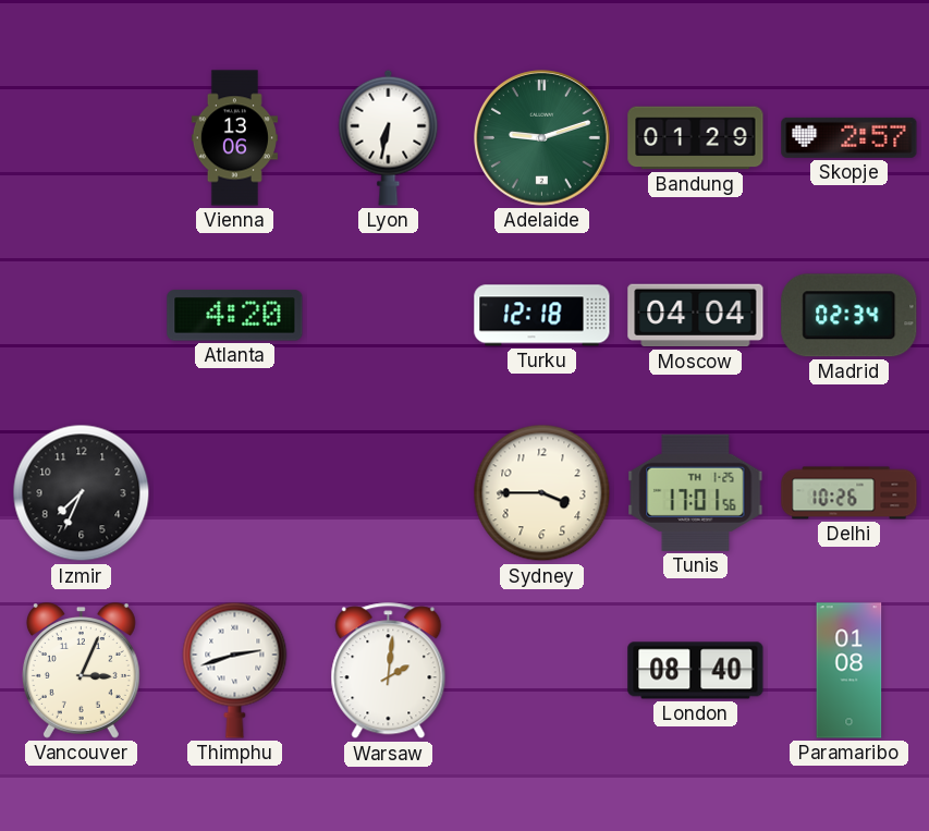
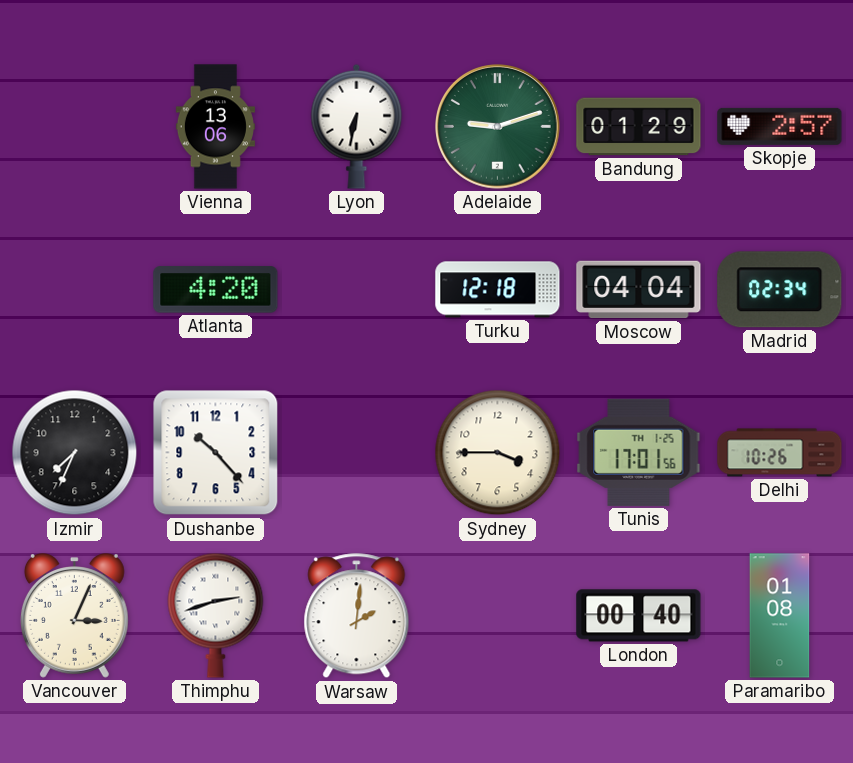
Dushanbe: none -> 10:23
London: 08:40 -> 00:40
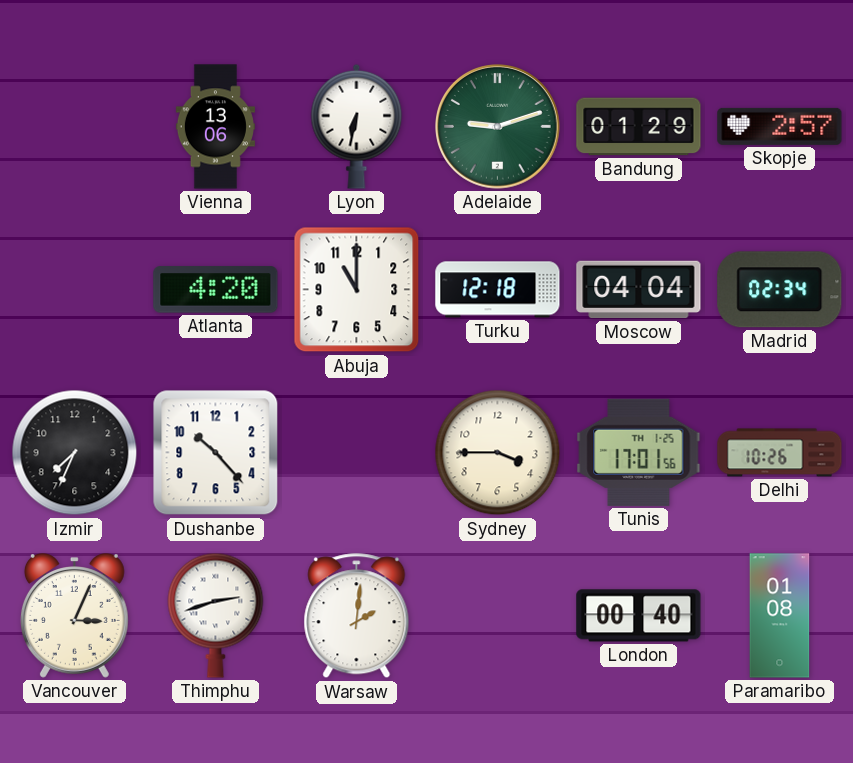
Abuja: none -> 11:00
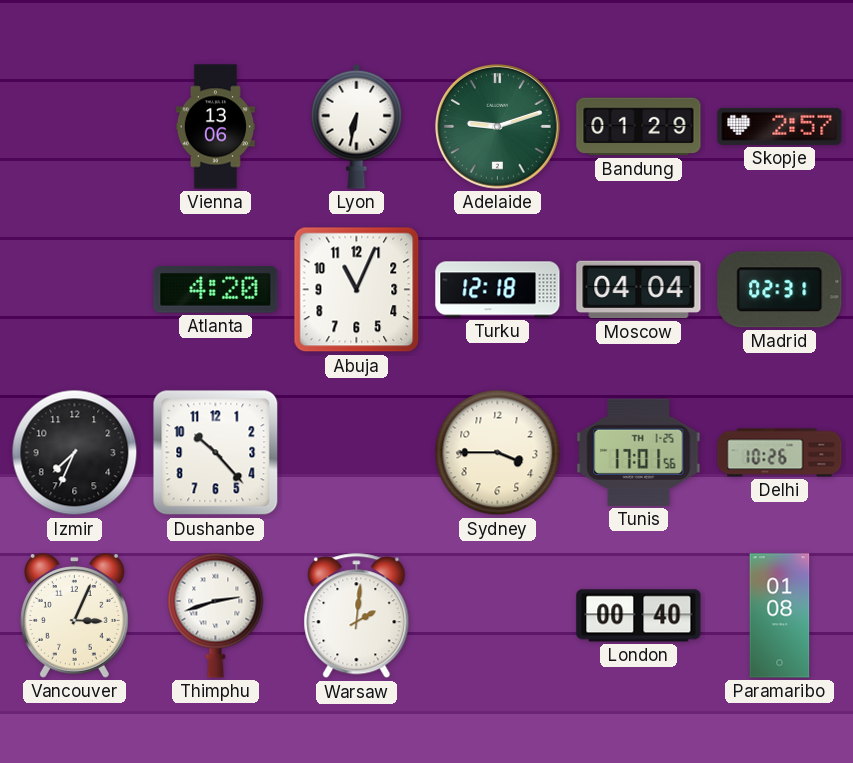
Abuja: 11:00 -> 11:04
Madrid: 02:34 -> 02:31
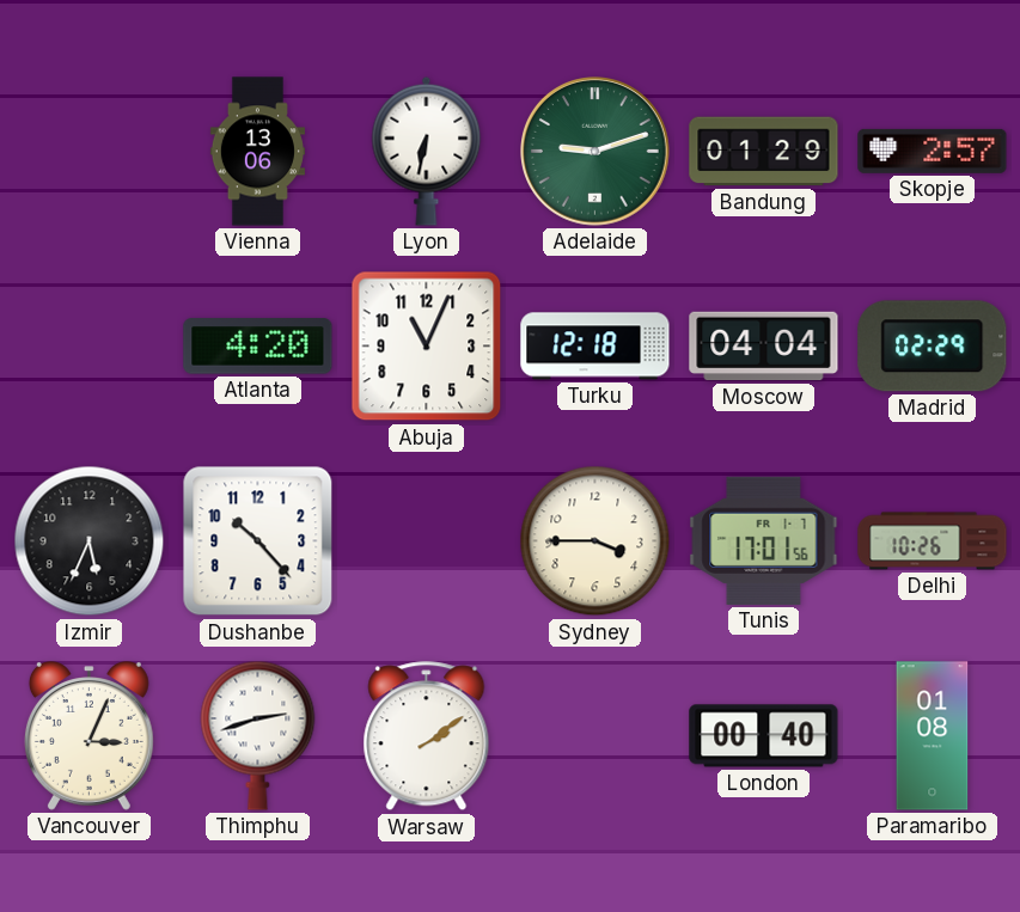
Madrid: 02:31 -> 02:29
Izmir: 7:34 -> 5:34
Tunis date: TH 1-25 -> FR 1-7
Warsaw: 2:01 -> 2:09
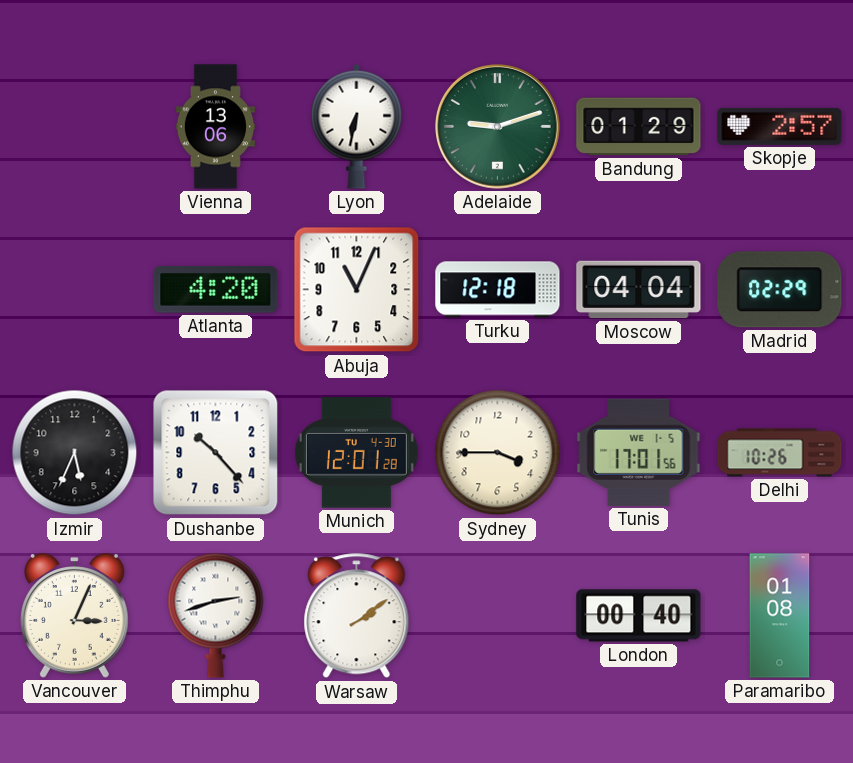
Munich: none -> 12:01
Tunis date: FR 1-7 -> WE 1-5
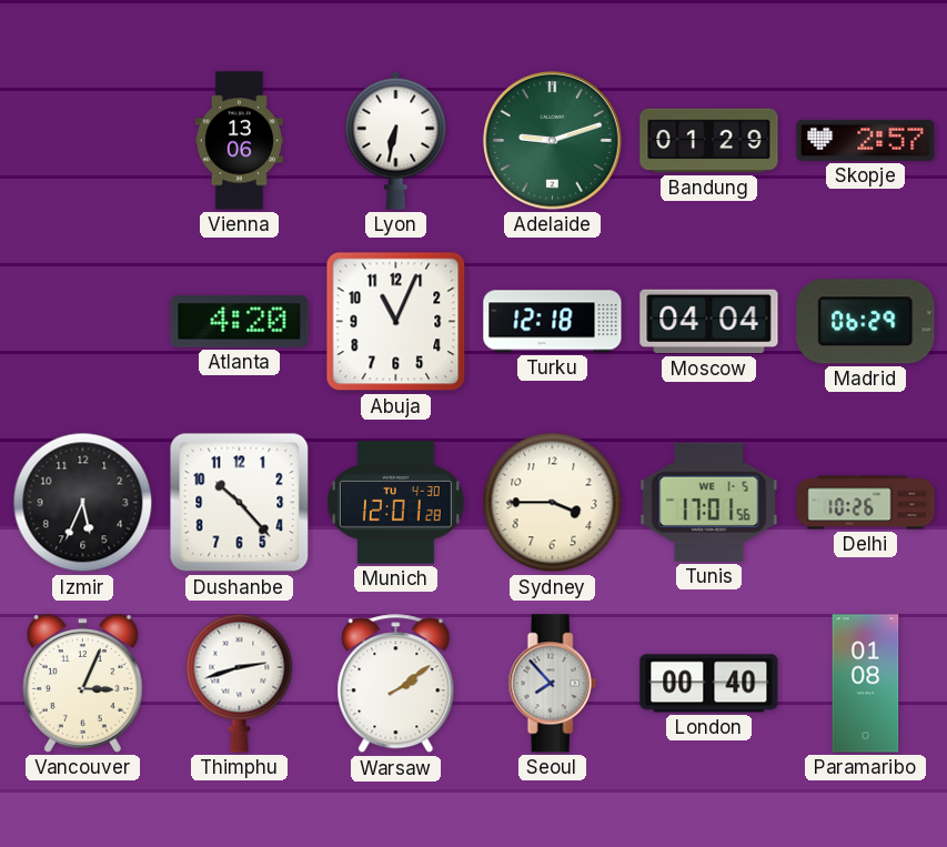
Madrid: 02:29 -> 06:29
Seoul: none -> 7:53
